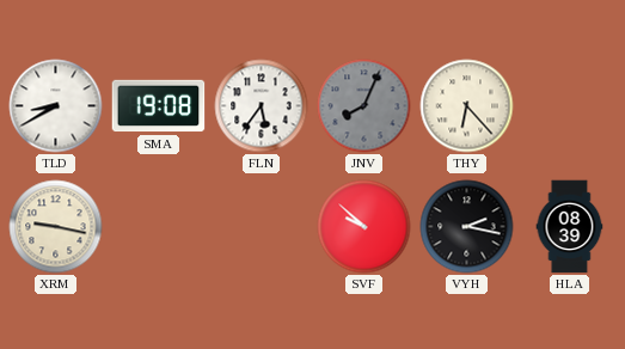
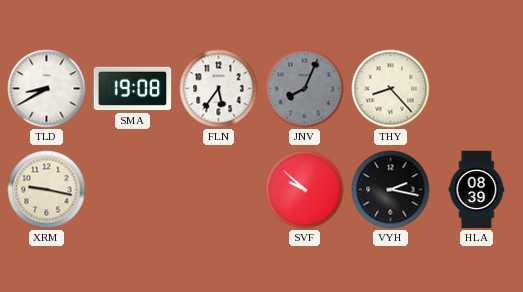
THY: 6:23 -> 8:23
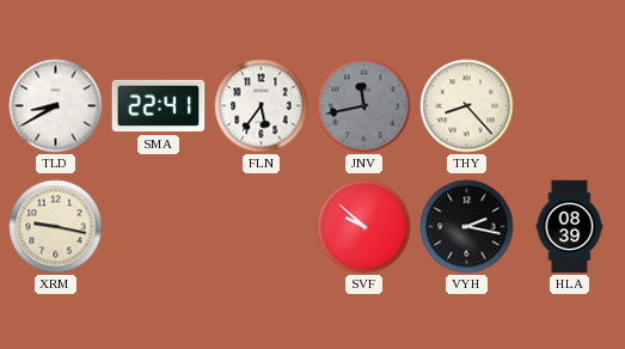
SMA: 19:08 -> 22:41
JNV: 8:04 -> 11:43
